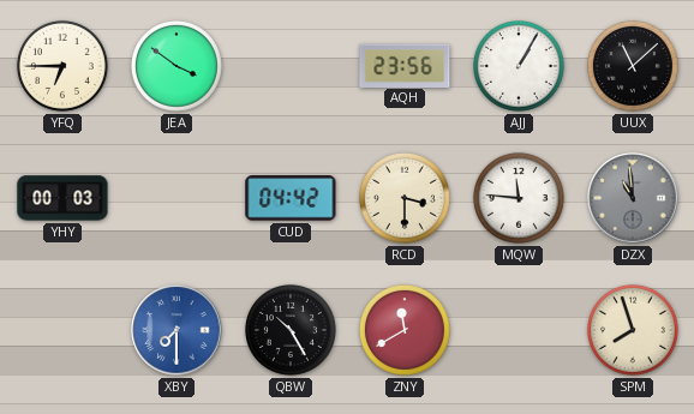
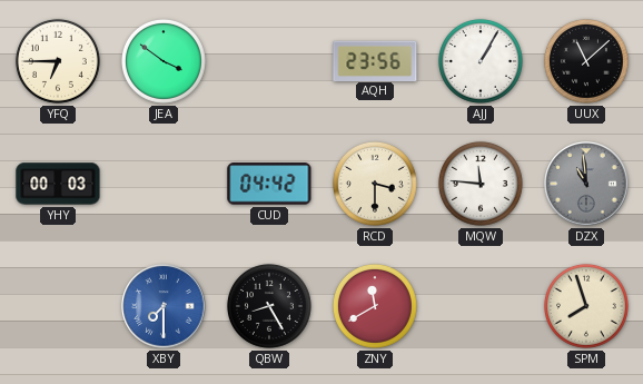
QBW: 10:25 -> 8:25
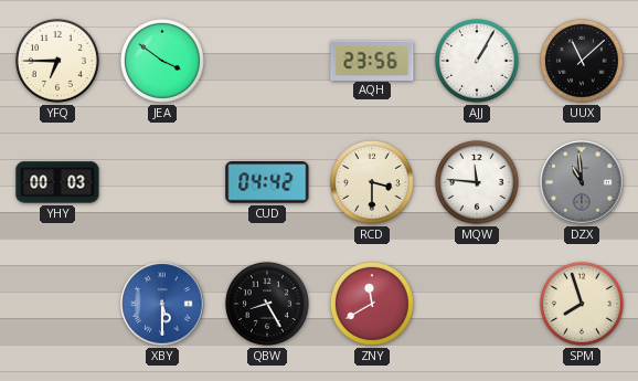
XBY: 7:30 -> 5:30
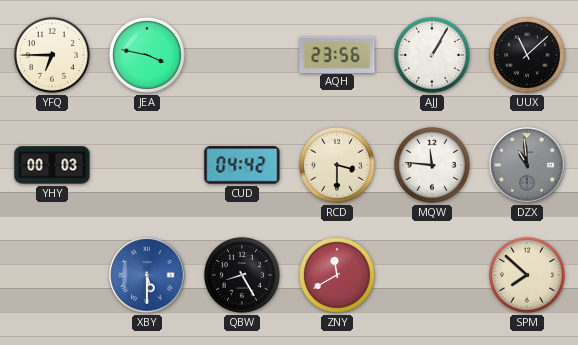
JEA: 3:51 -> 3:47
SPM: 7:57 -> 7:52
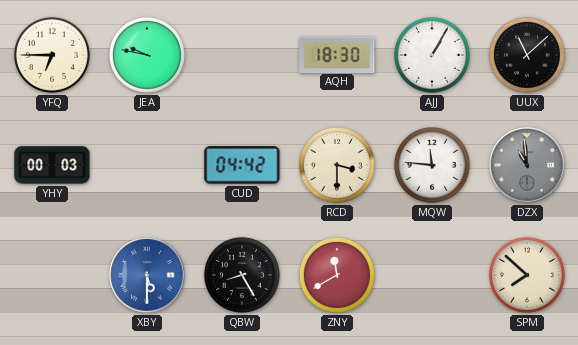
JEA: 3:47 -> 9:47
AQH: 23:56 -> 18:30
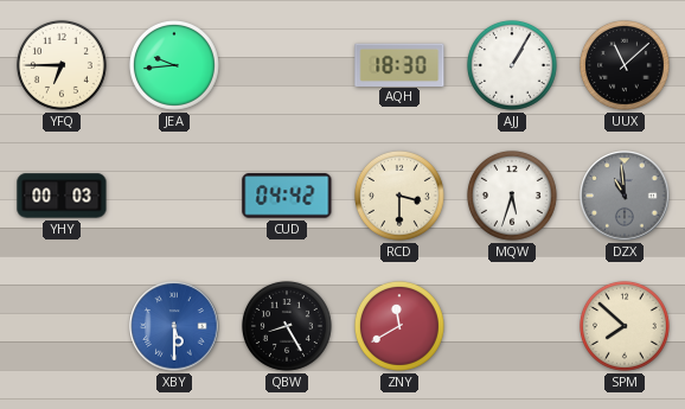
JEA: 9:47 -> 9:44
MQW: 11:46 -> 5:33
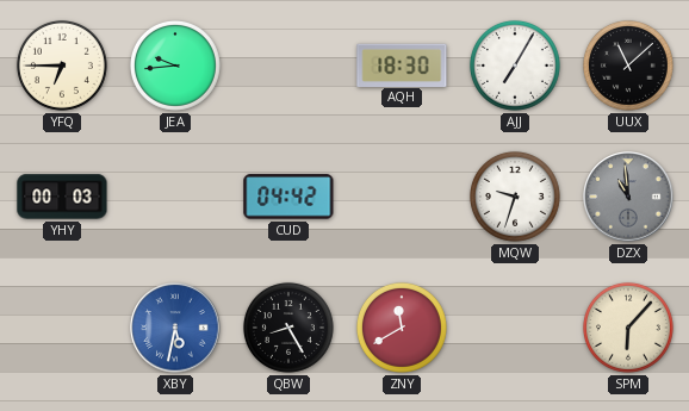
AJJ: 1:05 -> 7:05
RCD: 3:30 -> none
MQW: 5:33 -> 9:33
XBY: 5:30 -> 5:32
SPM: 7:52 -> 6:07
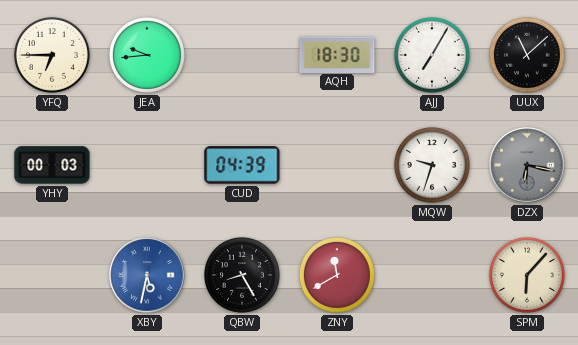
CUD: 04:42 -> 04:39
DZX: 10:59 -> 6:17
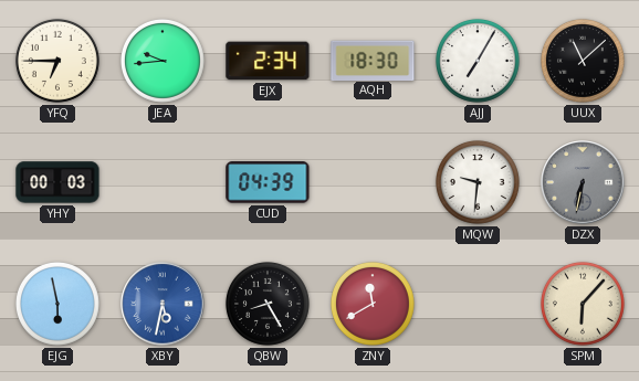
EJX: none -> 2:34
MQW: 9:33 -> 9:31
DZX: 6:17 -> 6:32
EJG: none -> 5:58
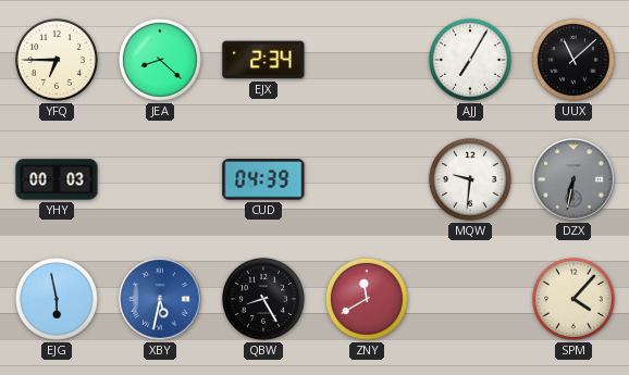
JEA: 9:44 -> 8:22
AQH: 18:30 -> none
SPM: 6:07 -> 4:07
